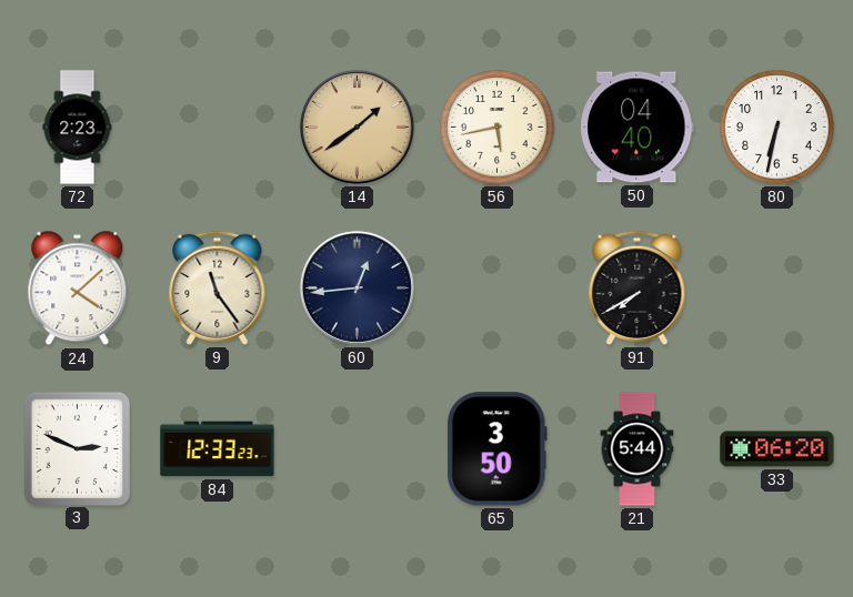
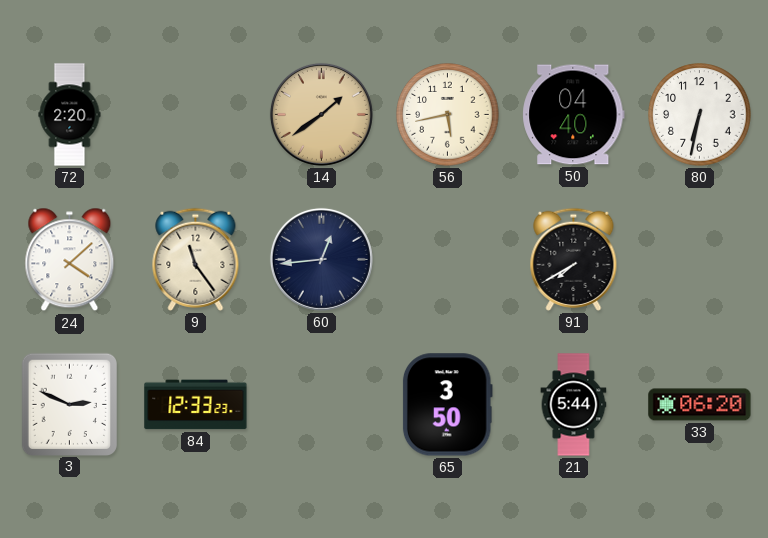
72: 2:23 -> 2:20
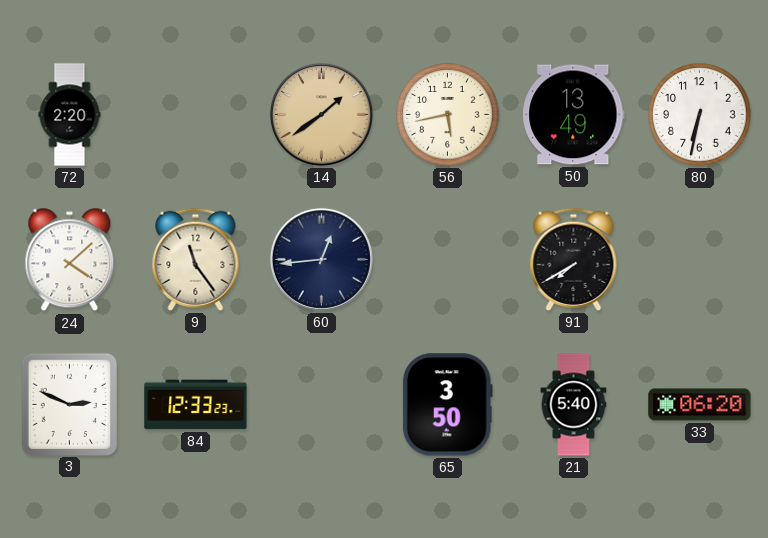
50: 04:40 -> 13:49
21: 5:44 -> 5:40
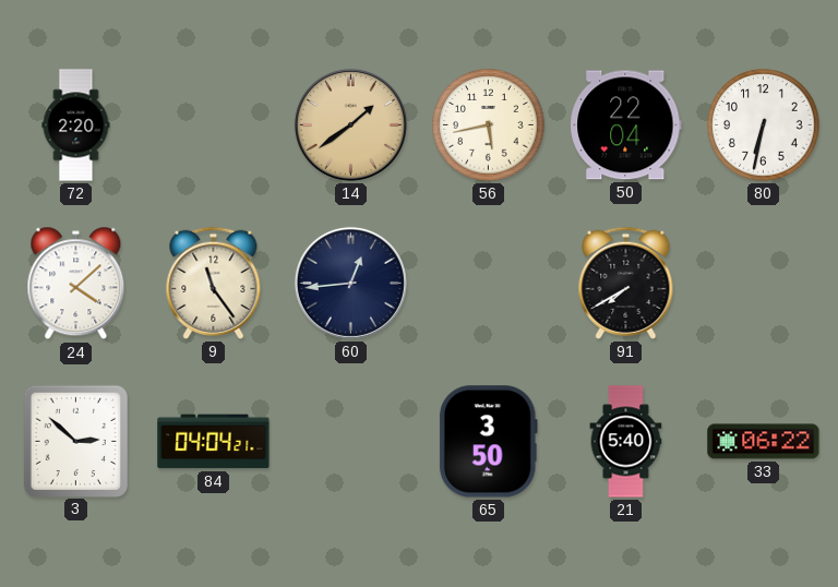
50: 13:49 -> 22:04
3: 2:49 -> 2:52
84: 12:33 -> 04:04
33: 06:20 -> 06:22
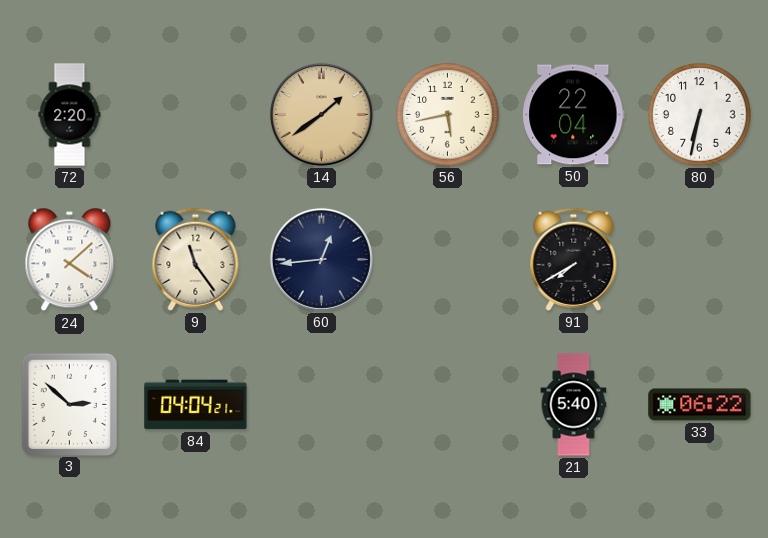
65: 3:50 -> none
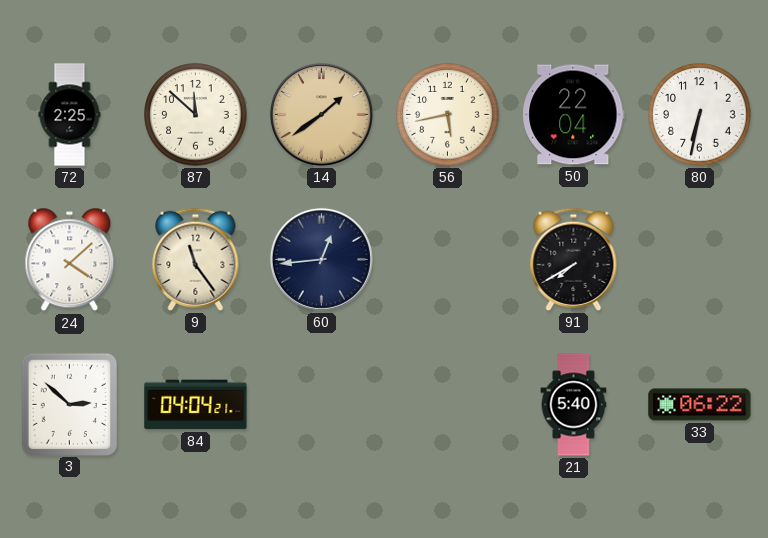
72: 2:20 -> 2:25
87: none -> 11:52
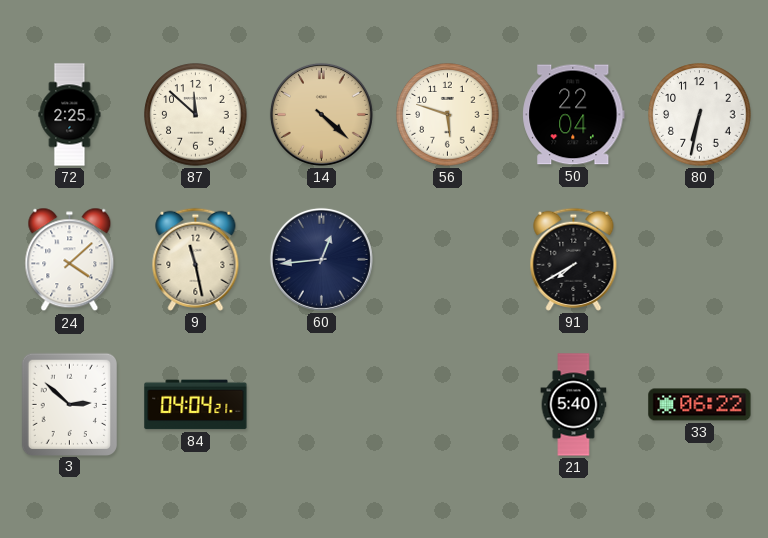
14: 1:39 -> 4:22
56: 5:43 -> 5:48
9: 11:24 -> 11:28
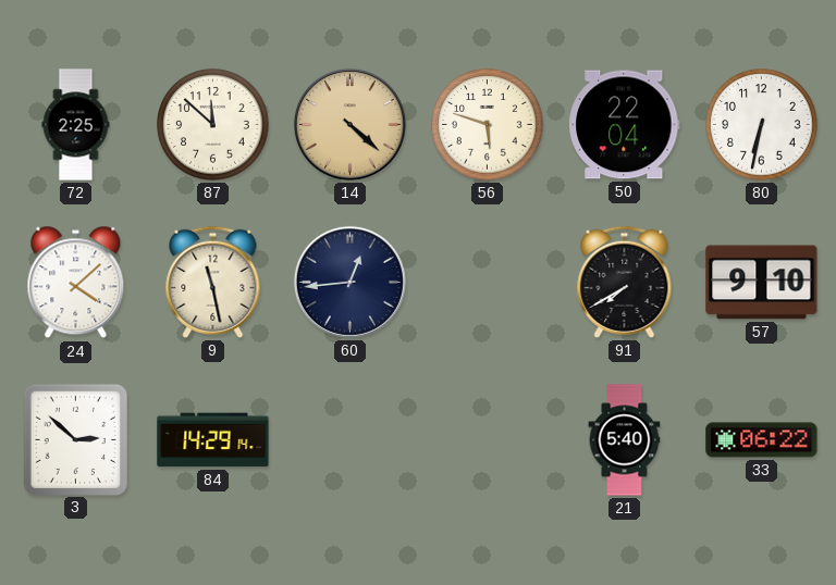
57: none -> 9:10
84: 04:04 -> 14:29
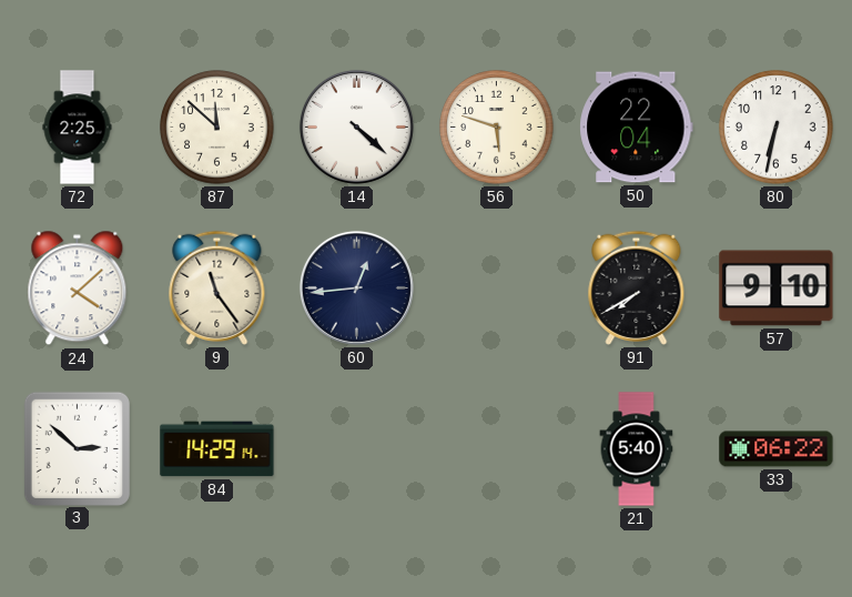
14 dial: champagne -> white
9: 11:28 -> 11:24
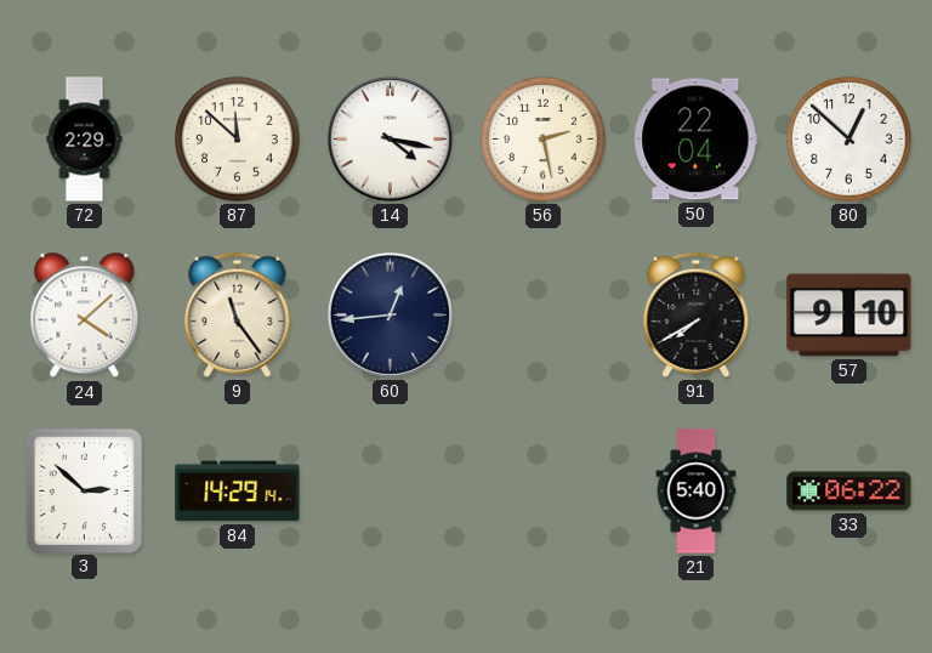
72: 2:25 -> 2:29
14: 4:22 -> 4:17
56: 5:48 -> 2:28
80: 6:32 -> 12:52
